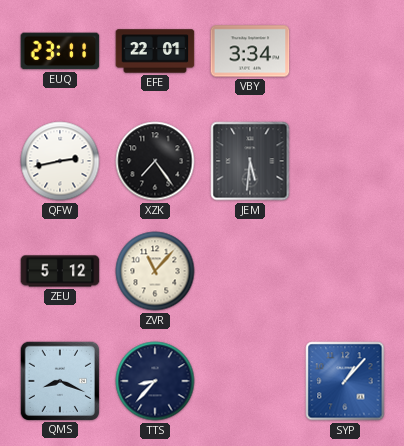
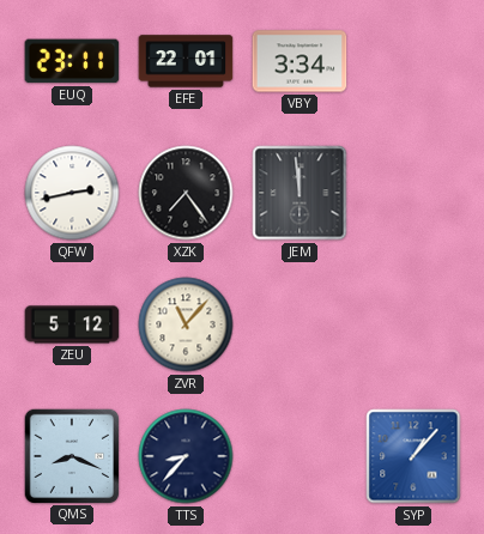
JEM: 5:31 -> 11:59
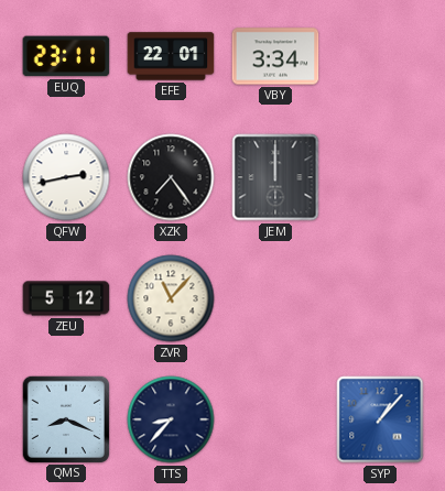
JEM: 11:59 -> 12:00
